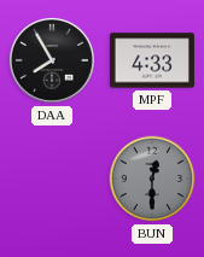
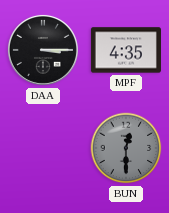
DAA: 7:55 -> 3:15
MPF: 4:33 -> 4:35
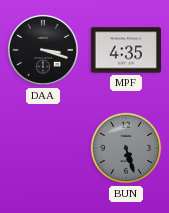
DAA: 3:15 -> 3:18
BUN: 12:30 -> 5:27
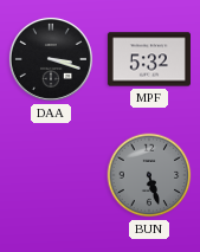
MPF: 4:35 -> 5:32
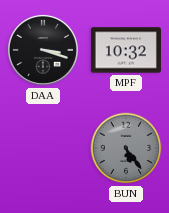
MPF: 5:32 -> 10:32
BUN: 5:27 -> 5:24
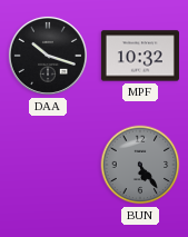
DAA: 3:18 -> 10:18
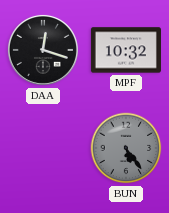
DAA: 10:18 -> 12:18
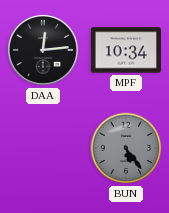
DAA: 12:18 -> 12:14
MPF: 10:32 -> 10:34
